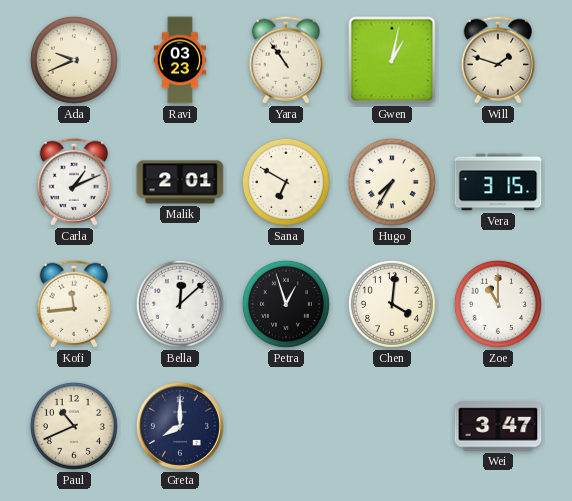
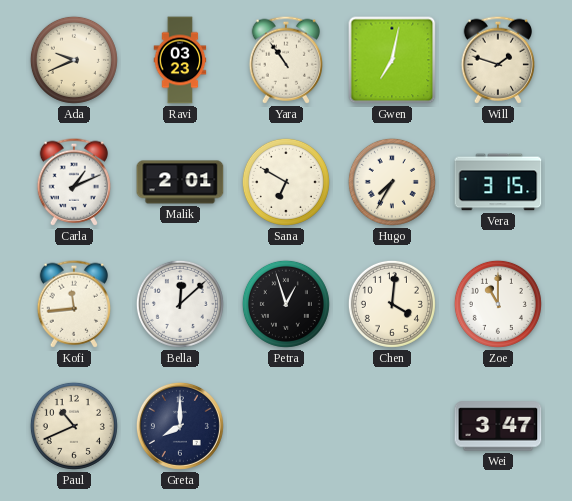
Gwen: 1:02 -> 7:02
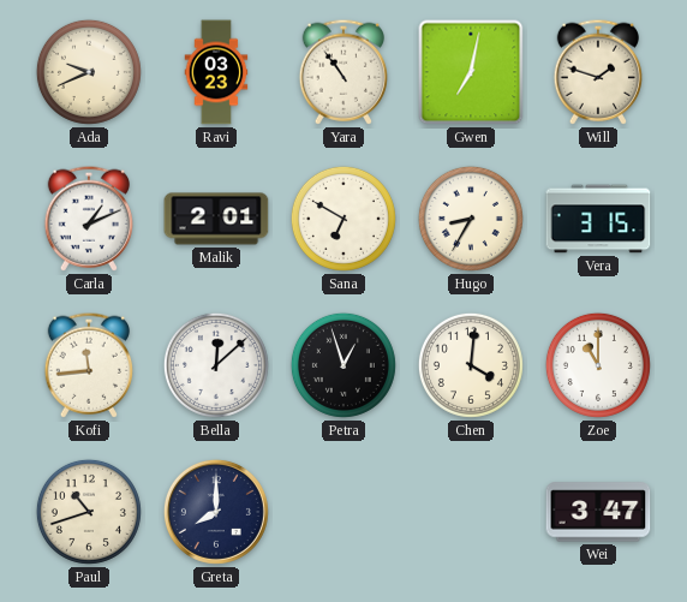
Hugo: 7:35 -> 8:35
Paul: 10:41 -> 10:42
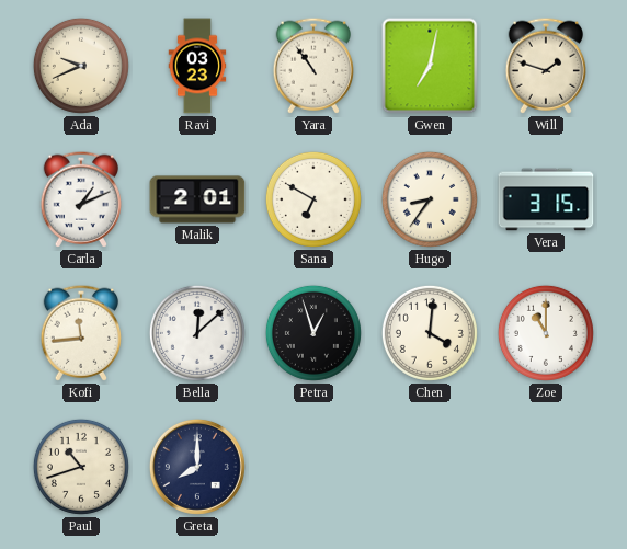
Hugo: 8:35 -> 8:36
Wei: 3:47 -> none
